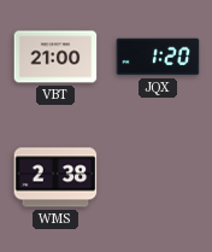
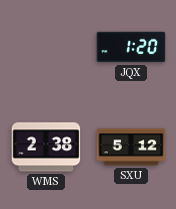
VBT: 21:00 -> none
SXU: none -> 5:12
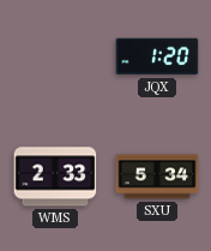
WMS: 2:38 -> 2:33
SXU: 5:12 -> 5:34
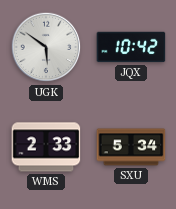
UGK: none -> 5:51
JQX: 1:20 -> 10:42
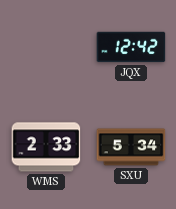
UGK: 5:51 -> none
JQX: 10:42 -> 12:42
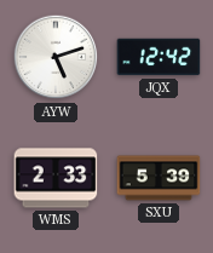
AYW: none -> 5:12
SXU: 5:34 -> 5:39
